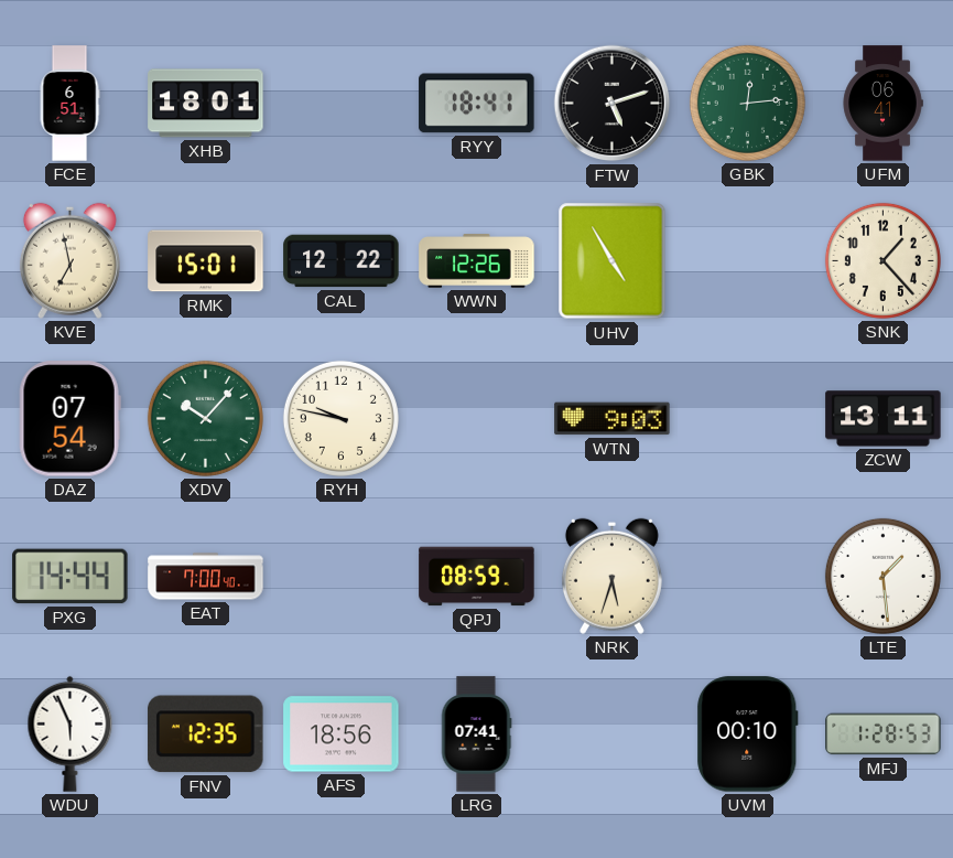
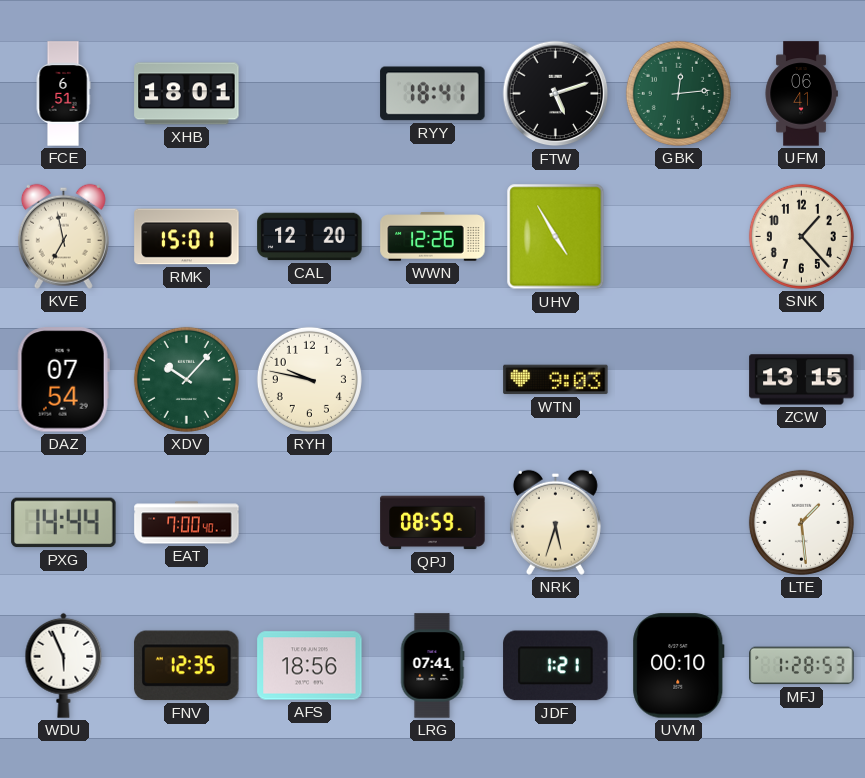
CAL: 12:22 -> 12:20
ZCW: 13:11 -> 13:15
JDF: none -> 1:21
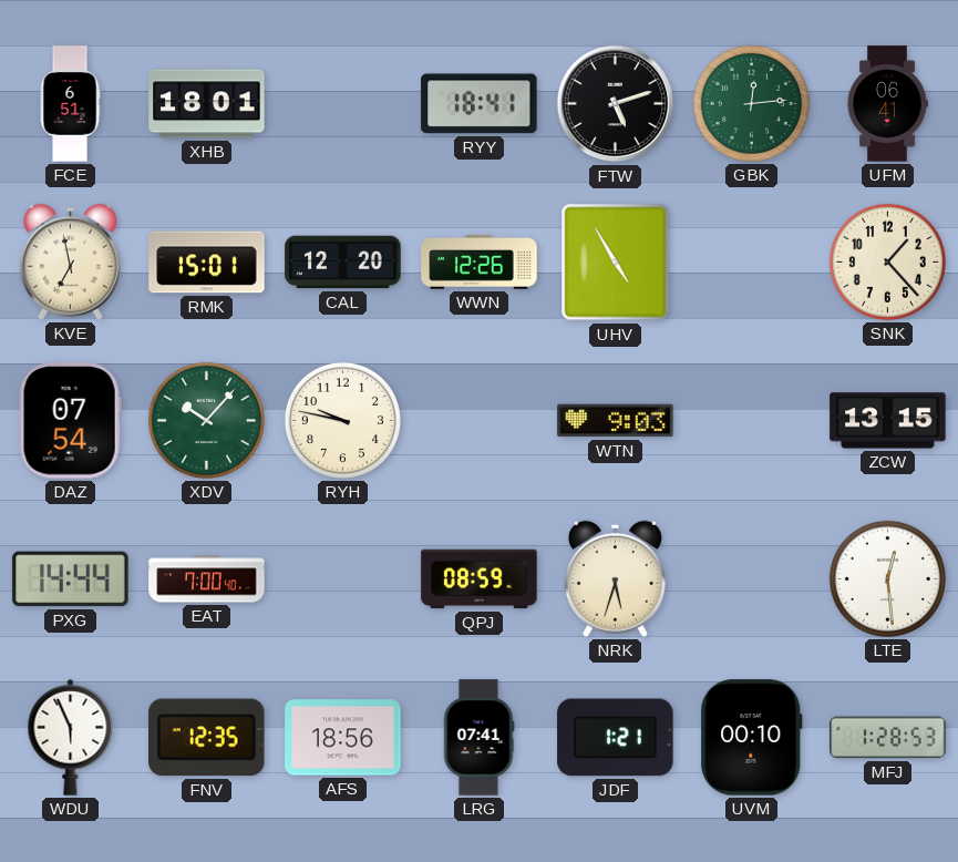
LTE: 1:29 -> 12:29
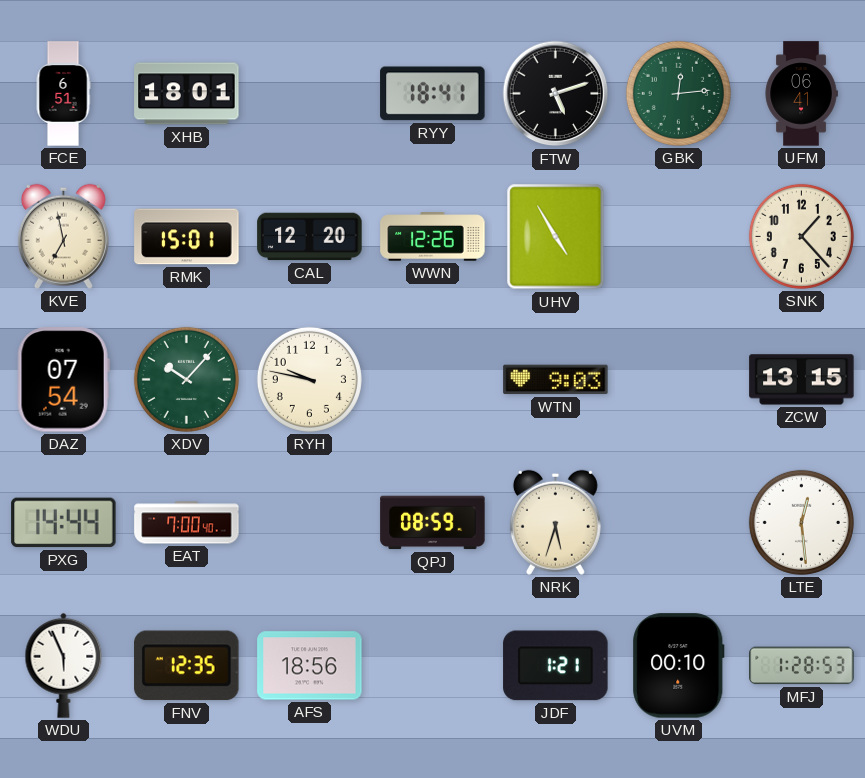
LRG: 07:41 -> none
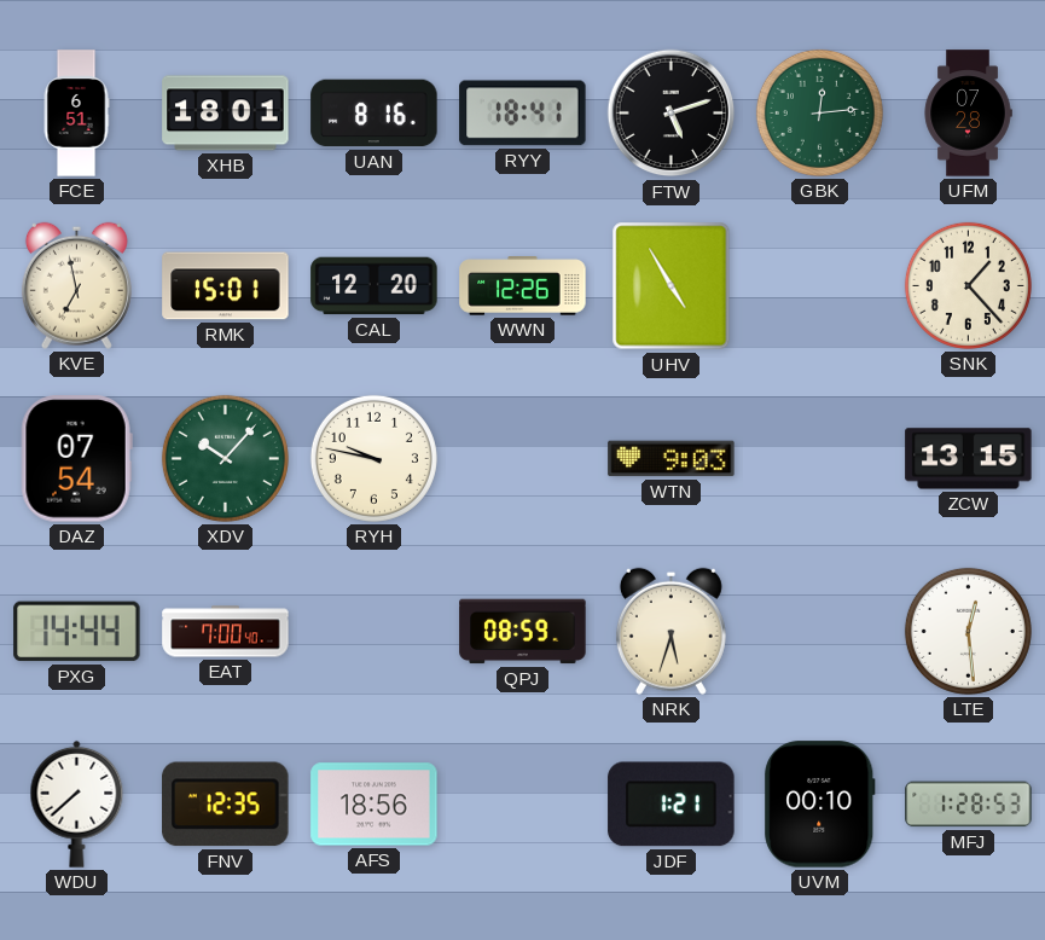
UAN: none -> 8:16
UFM: 06:41 -> 07:28
WDU: 5:56 -> 7:38
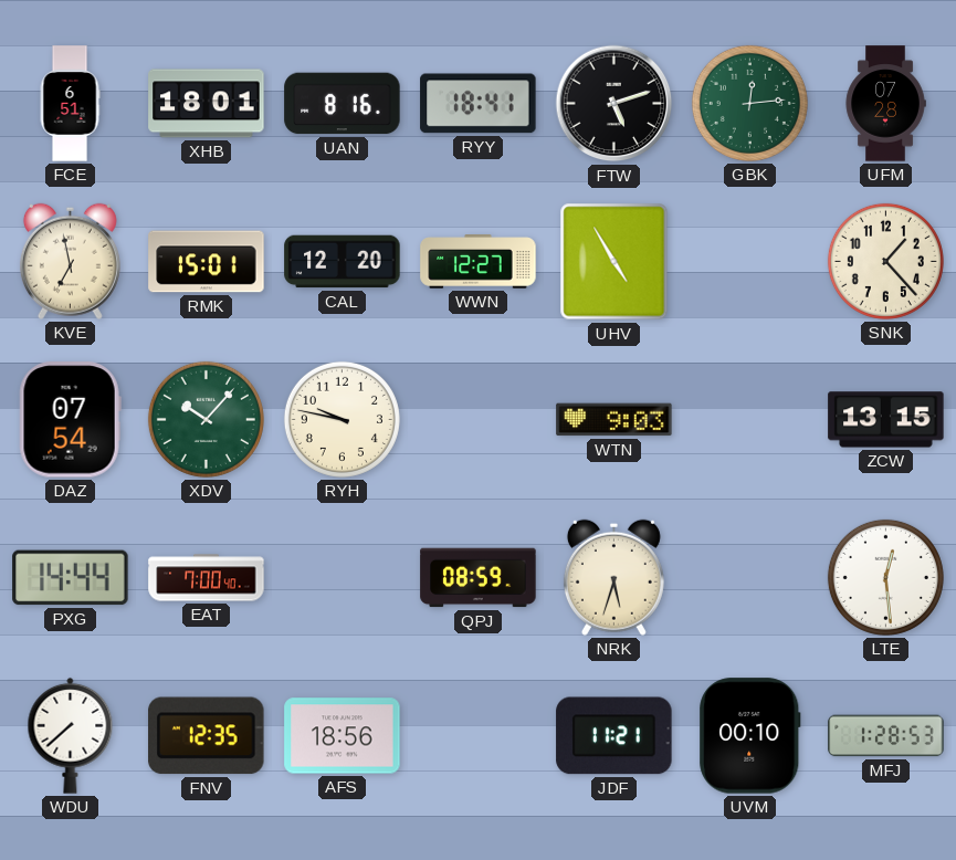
WWN: 12:26 -> 12:27
JDF: 1:21 -> 11:21
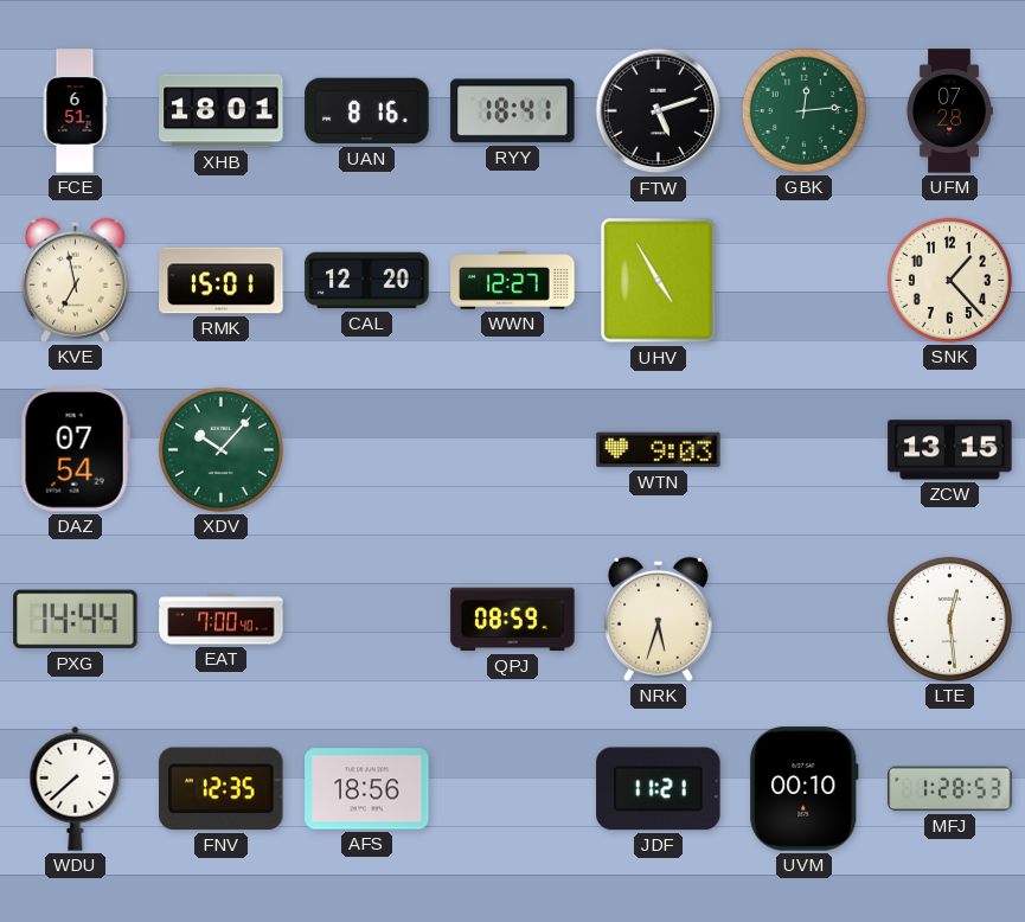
RYH: 9:47 -> none
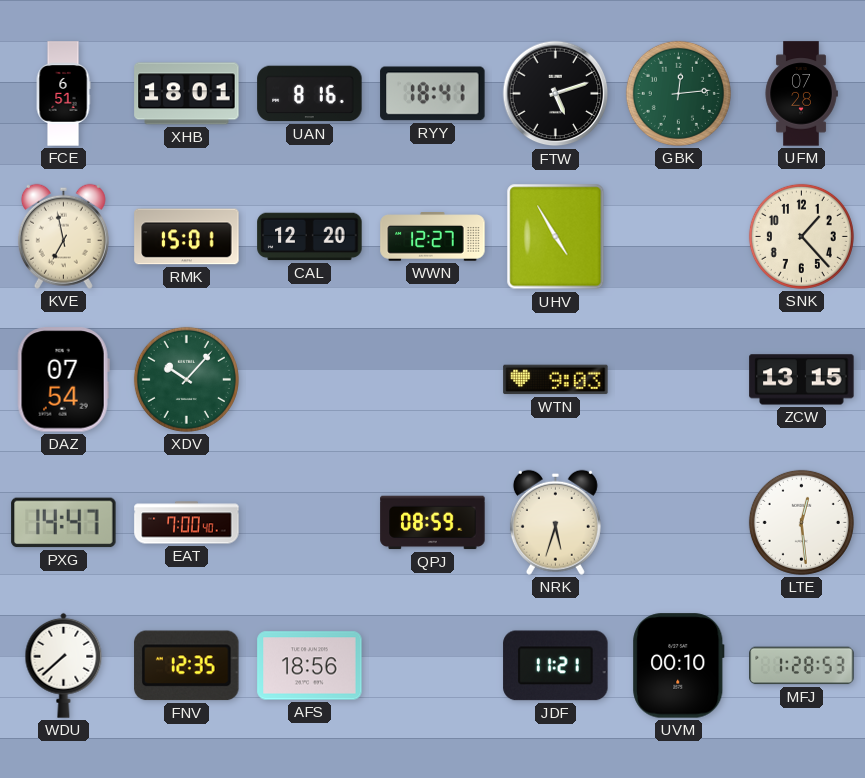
PXG: 14:44 -> 14:47
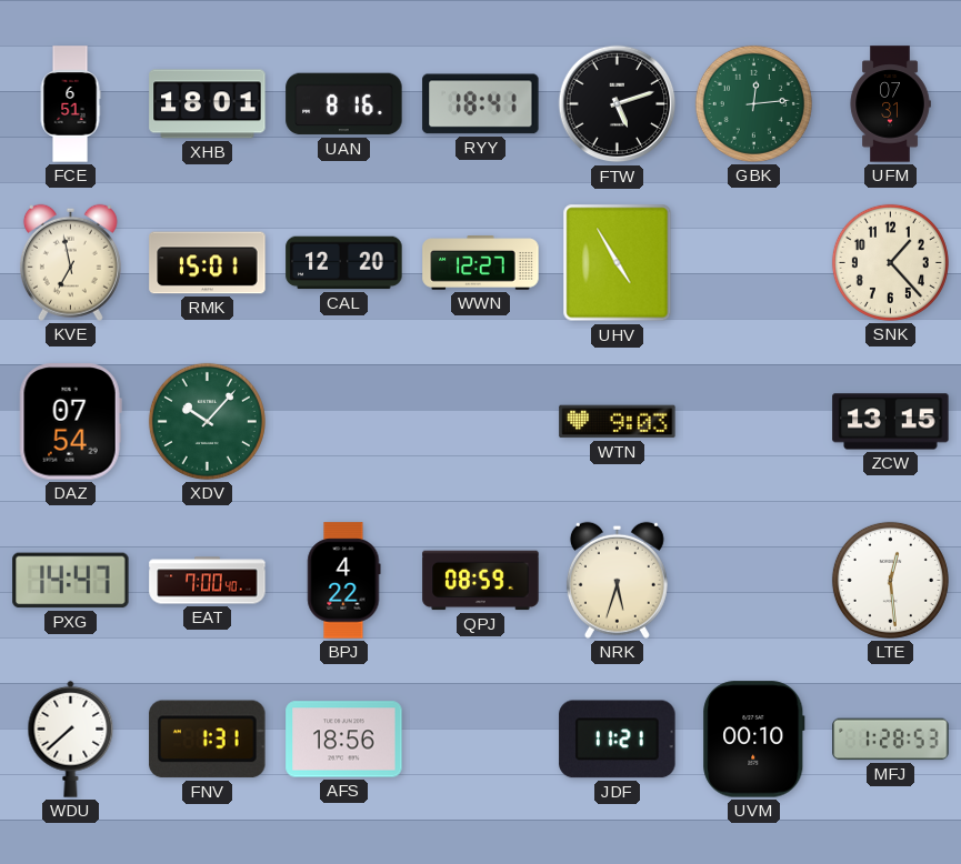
UFM: 07:28 -> 07:31
BPJ: none -> 4:22
FNV: 12:35 -> 1:31
